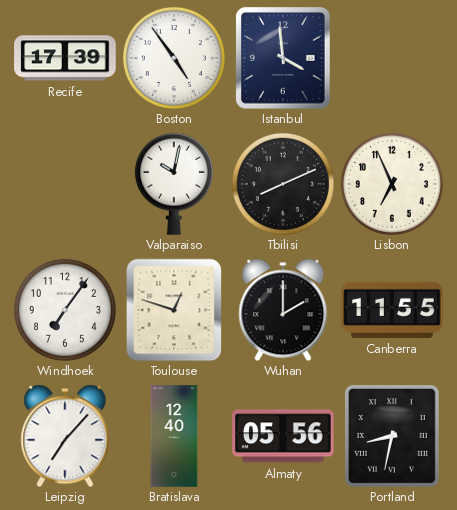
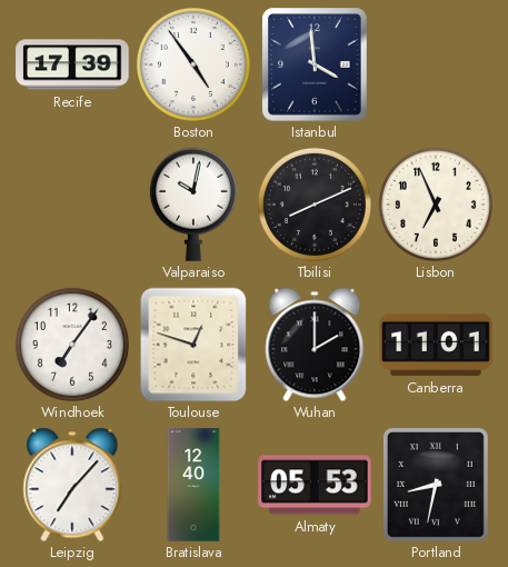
Canberra: 11:55 -> 11:01
Almaty: 05:56 -> 05:53
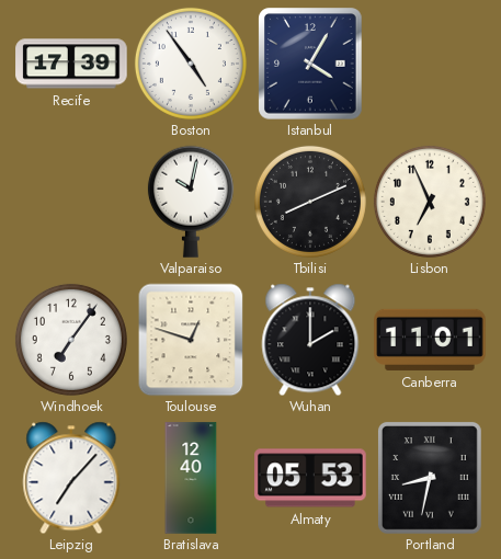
Istanbul: 3:59 -> 4:05
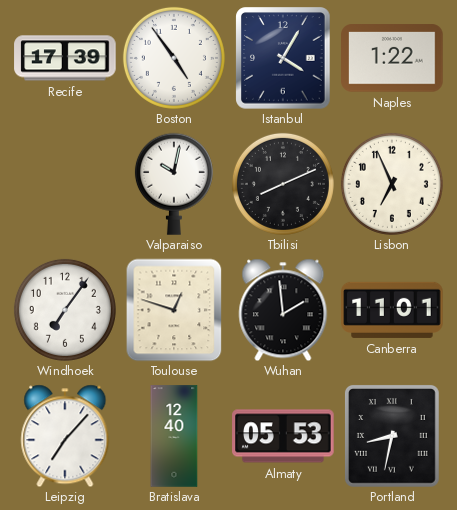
Naples: none -> 1:22
Wuhan: 2:00 -> 1:59
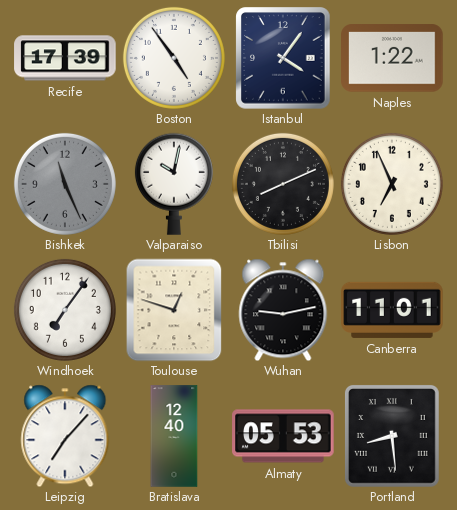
Istanbul: 4:05 -> 4:06
Bishkek: none -> 11:26
Wuhan: 1:59 -> 9:13
Portland: 8:32 -> 8:29
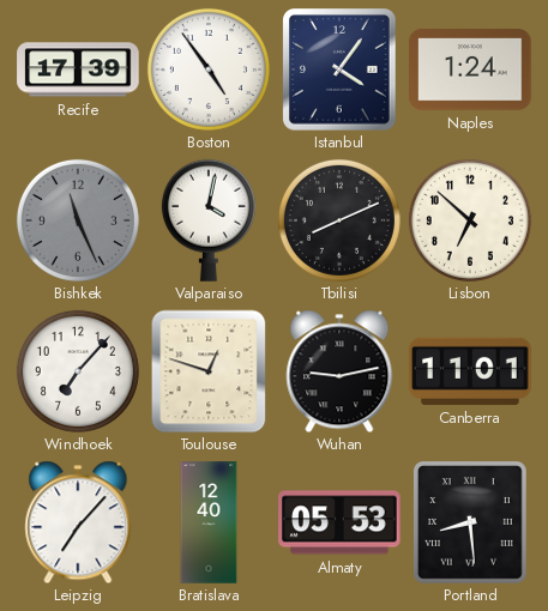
Naples: 1:22 -> 1:24
Valparaiso: 10:02 -> 4:02
Lisbon: 6:56 -> 6:52
Windhoek: 7:06 -> 7:07
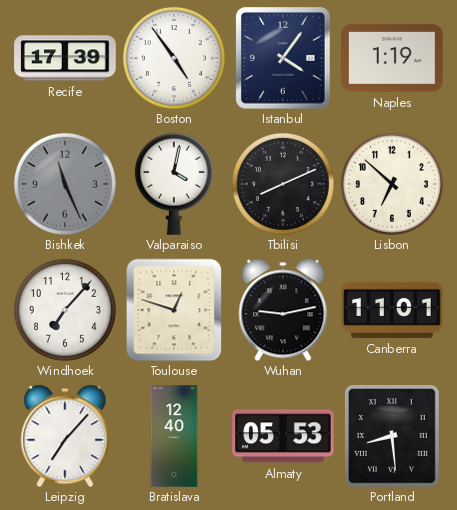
Naples: 1:24 -> 1:19
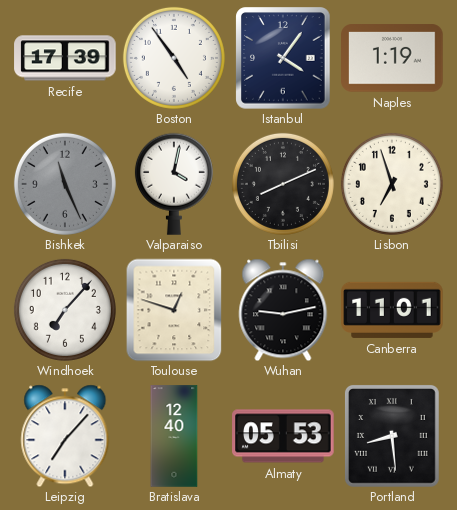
Lisbon: 6:52 -> 6:57
